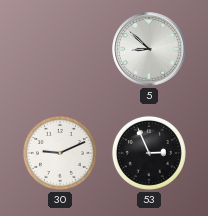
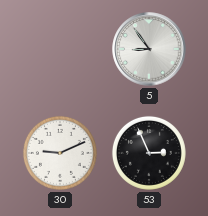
5: 8:52 -> 8:54
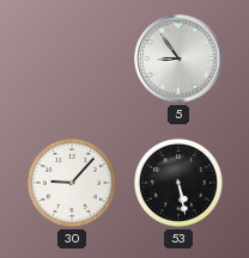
30: 9:11 -> 9:07
53: 2:56 -> 5:28
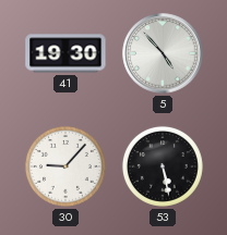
41: none -> 19:30
5: 8:54 -> 4:53
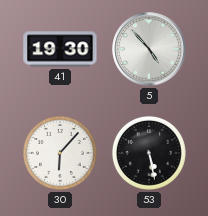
30: 9:07 -> 6:07
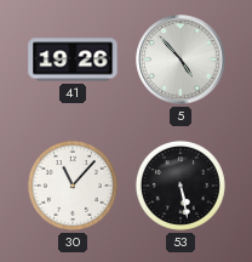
41: 19:30 -> 19:26
30: 6:07 -> 11:07
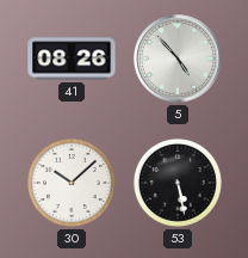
41: 19:26 -> 08:26
30: 11:07 -> 10:08
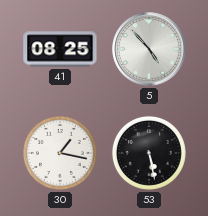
41: 08:26 -> 08:25
30: 10:08 -> 1:17
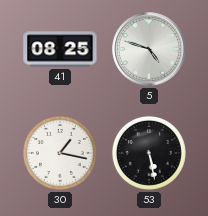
5: 4:53 -> 4:48
